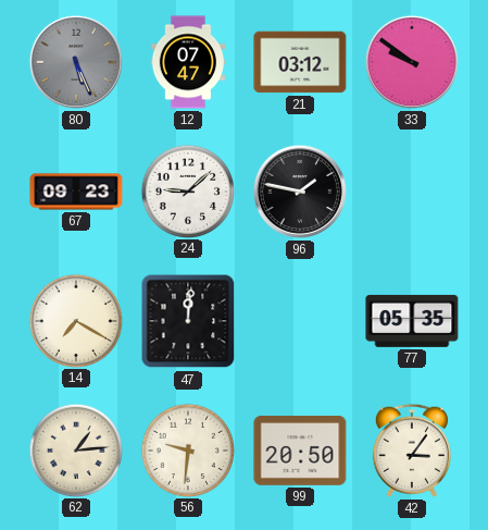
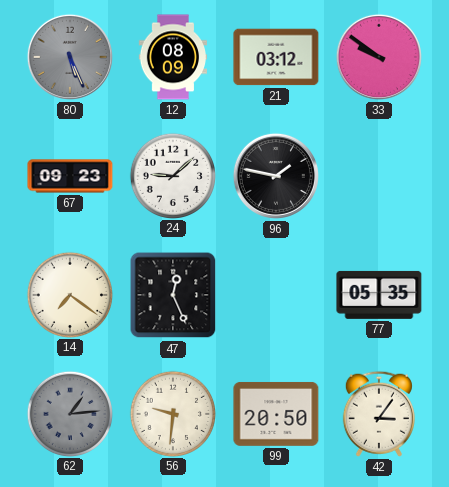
12: 07:47 -> 08:09
14: 7:20 -> 7:21
47: 12:01 -> 12:26
62 dial: cream -> grey
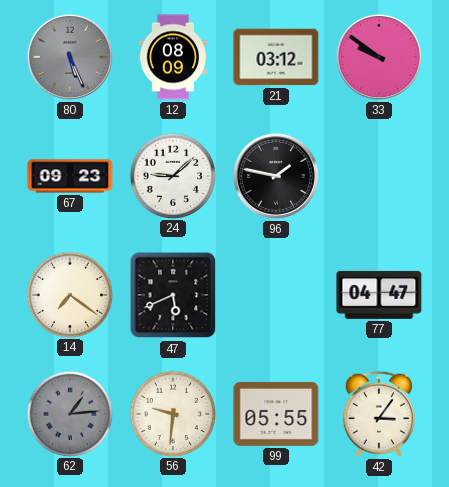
47: 12:26 -> 5:41
77: 05:35 -> 04:47
99: 20:50 -> 05:55
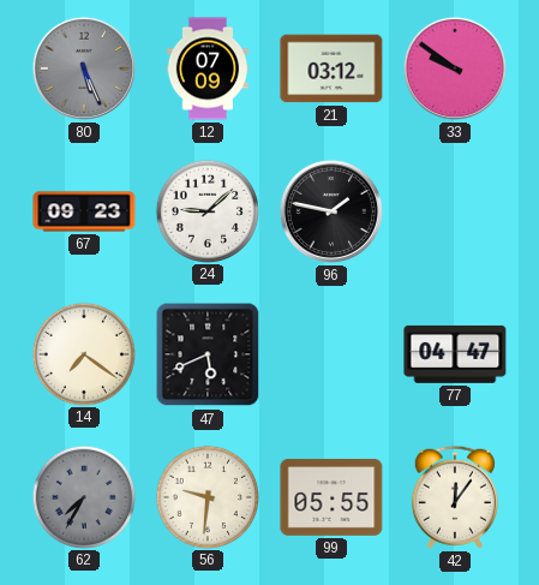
12: 08:09 -> 07:09
62: 1:14 -> 7:35
42: 3:06 -> 12:06
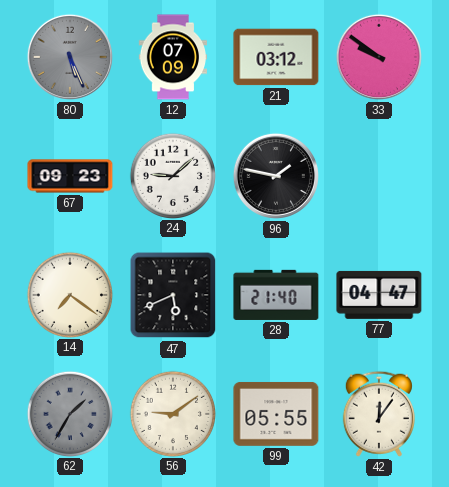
28: none -> 21:40
62: 7:35 -> 1:35
56: 9:31 -> 9:09
